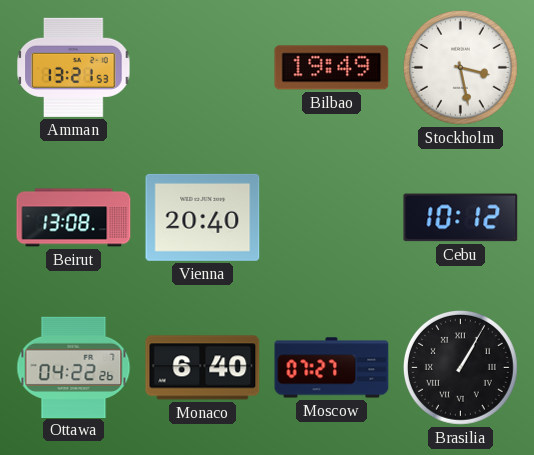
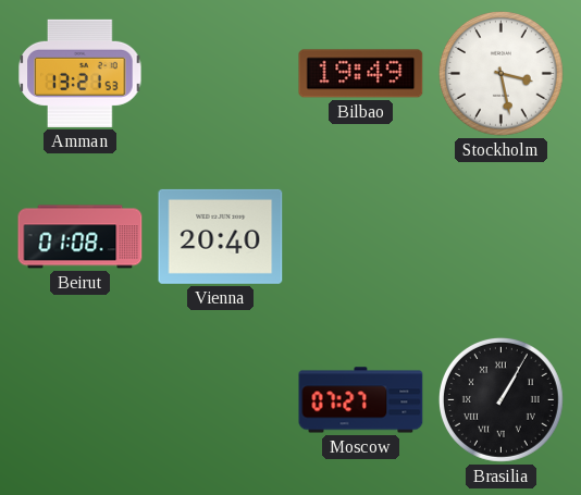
Beirut: 13:08 -> 01:08
Cebu: 10:12 -> none
Ottawa: 04:22 -> none
Monaco: 6:40 -> none
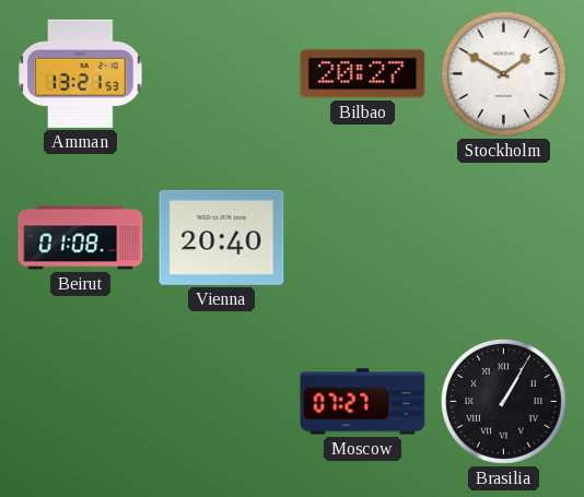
Bilbao: 19:49 -> 20:27
Stockholm: 3:28 -> 1:50
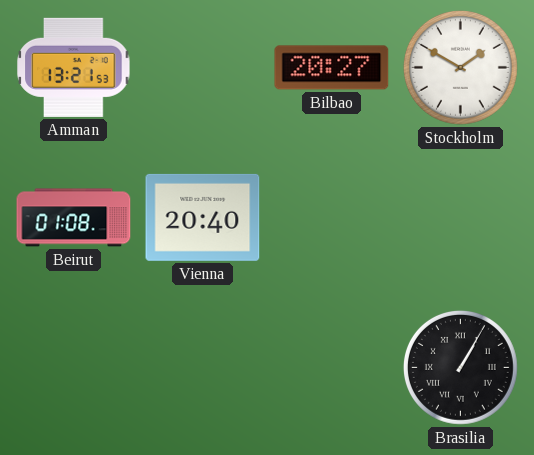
Moscow: 07:27 -> none
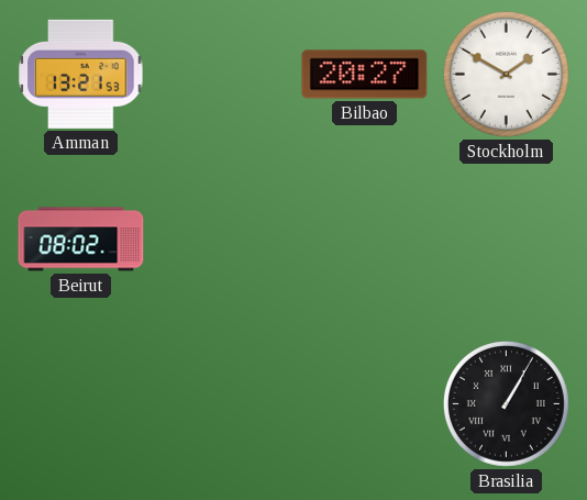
Beirut: 01:08 -> 08:02
Vienna: 20:40 -> none
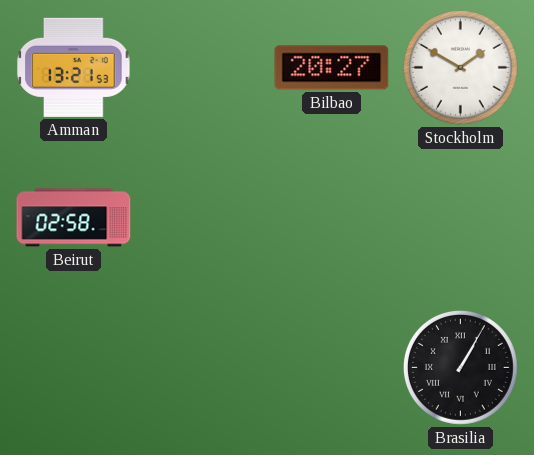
Beirut: 08:02 -> 02:58
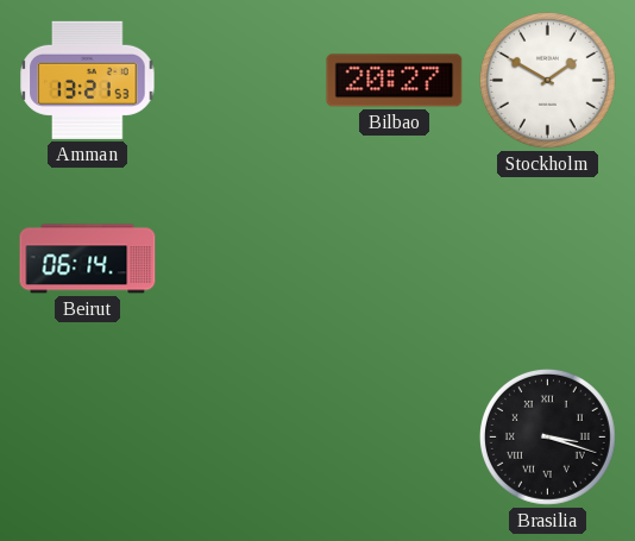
Beirut: 02:58 -> 06:14
Brasilia: 1:05 -> 3:18
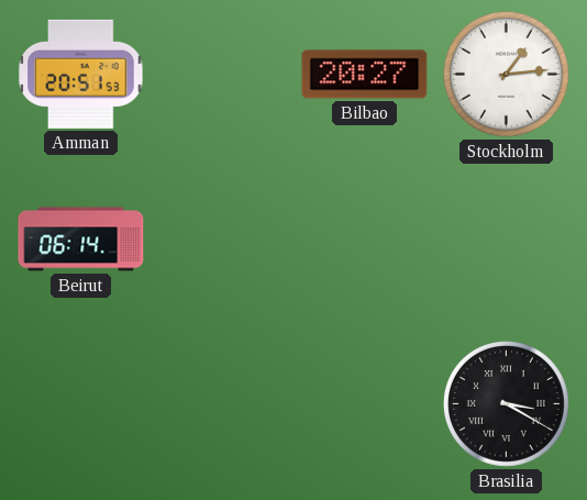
Amman: 13:21 -> 20:51
Stockholm: 1:50 -> 1:14
Brasilia: 3:18 -> 3:20
